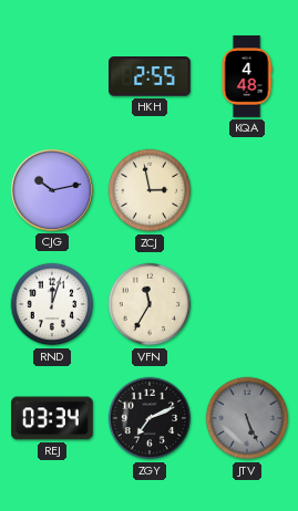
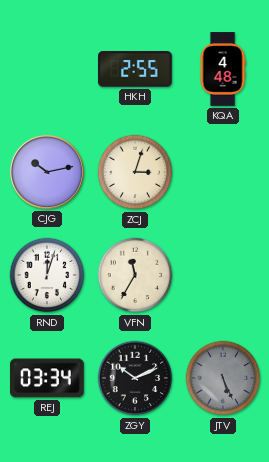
ZCJ: 2:58 -> 3:03
ZGY: 7:11 -> 10:11
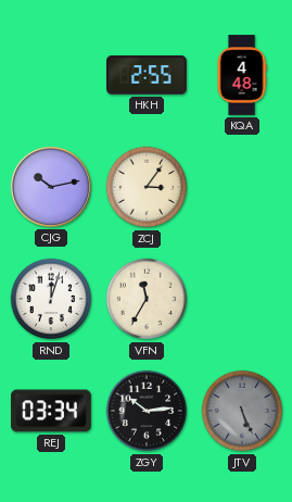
ZCJ: 3:03 -> 3:06
ZGY: 10:11 -> 10:14
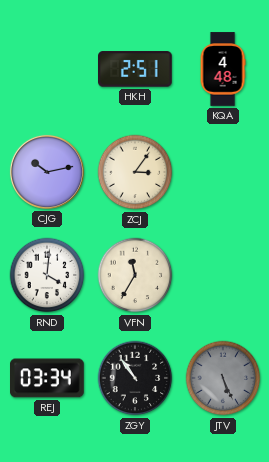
HKH: 2:55 -> 2:51
RND: 12:03 -> 4:01
ZGY: 10:14 -> 10:54
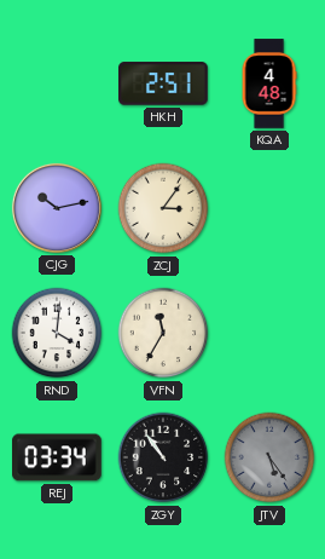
JTV: 5:26 -> 5:24
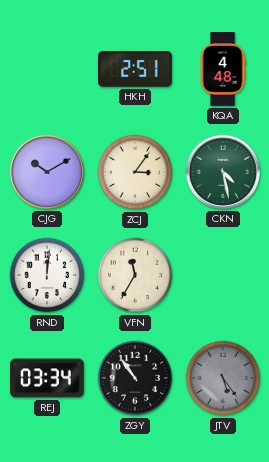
CJG: 10:13 -> 10:10
CKN: none -> 4:28
RND: 4:01 -> 12:01
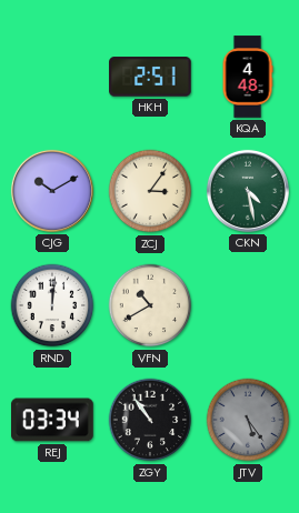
VFN: 11:35 -> 10:40
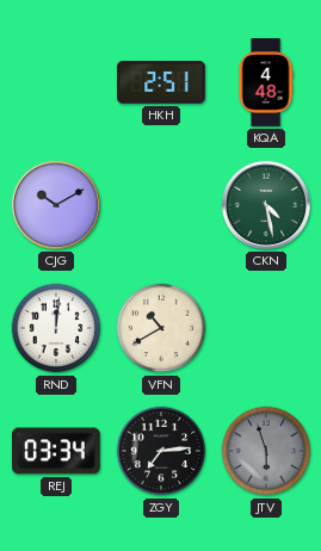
ZCJ: 3:06 -> none
ZGY: 10:54 -> 7:14
JTV: 5:24 -> 5:57
